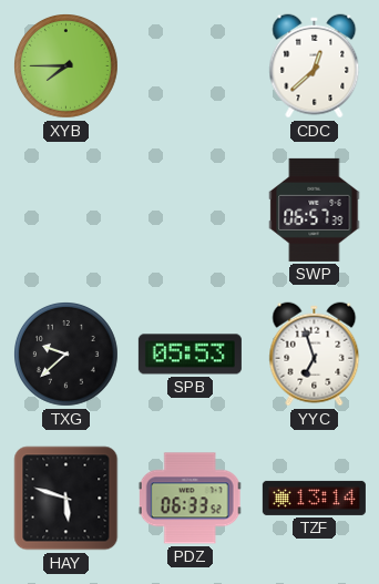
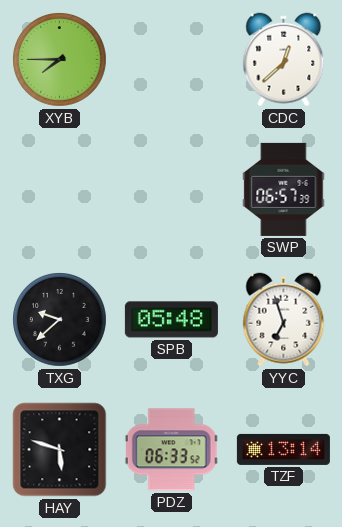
SPB: 05:53 -> 05:48
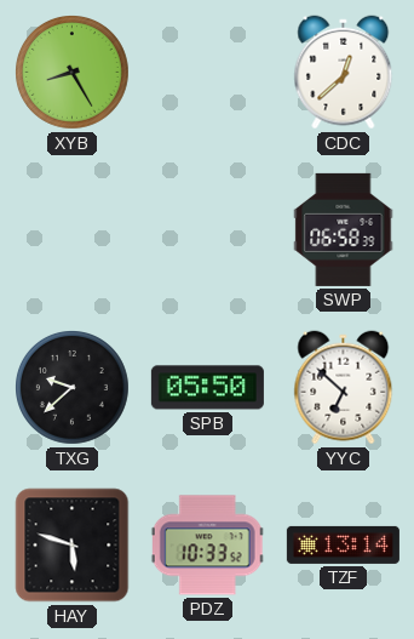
XYB: 7:45 -> 8:25
SWP: 06:57 -> 06:58
SPB: 05:48 -> 05:50
YYC: 6:57 -> 6:52
PDZ: 06:33 -> 10:33
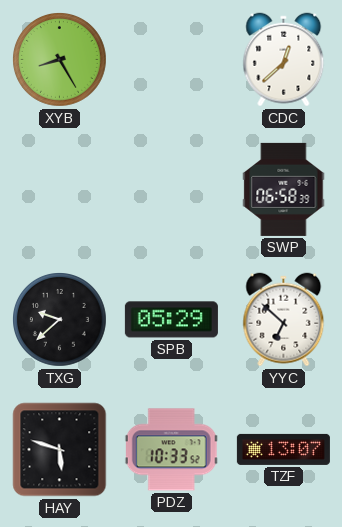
SPB: 05:50 -> 05:29
TZF: 13:14 -> 13:07
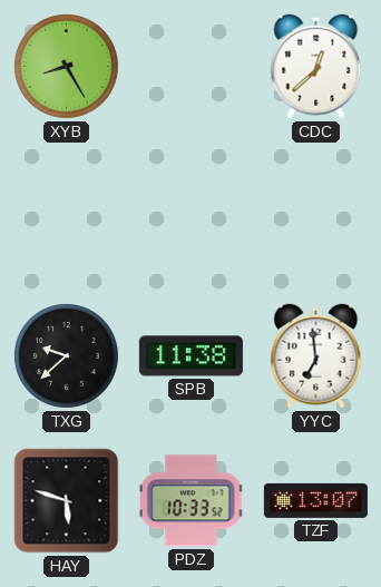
SWP: 06:58 -> none
SPB: 05:29 -> 11:38
YYC: 6:52 -> 6:59
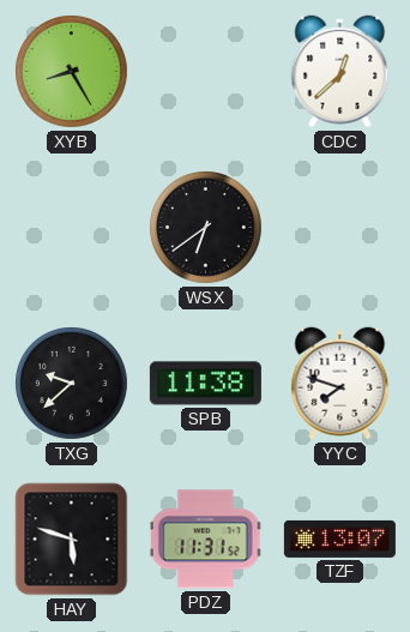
WSX: none -> 6:39
YYC: 6:59 -> 7:48
PDZ: 10:33 -> 11:31
